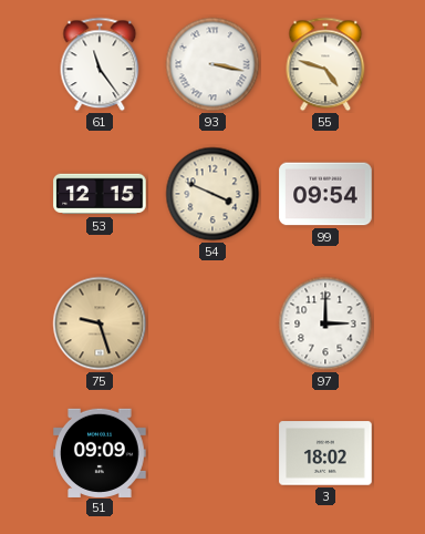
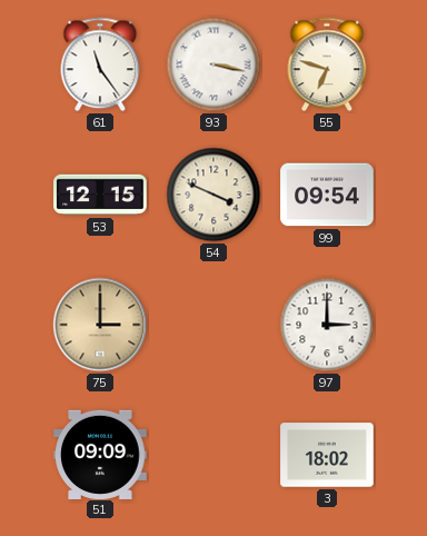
55: 4:48 -> 6:48
75: 9:27 -> 3:00
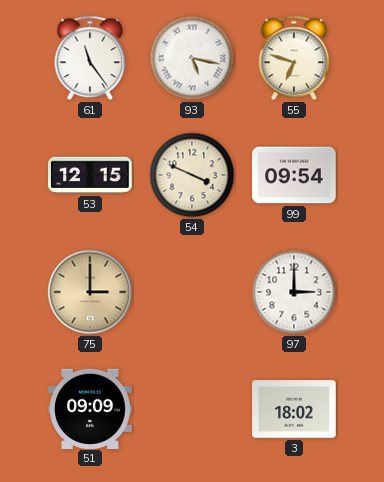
93: 3:17 -> 5:17
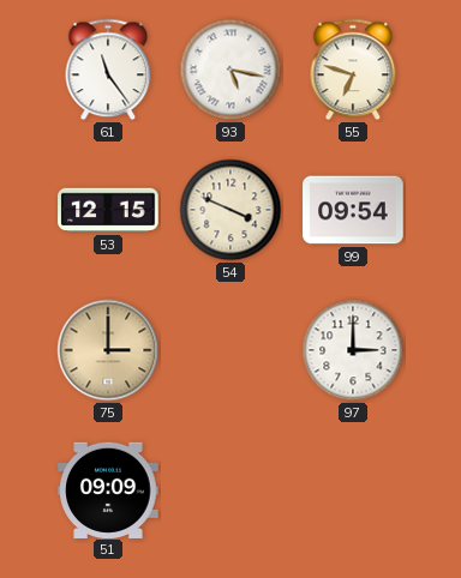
3: 18:02 -> none
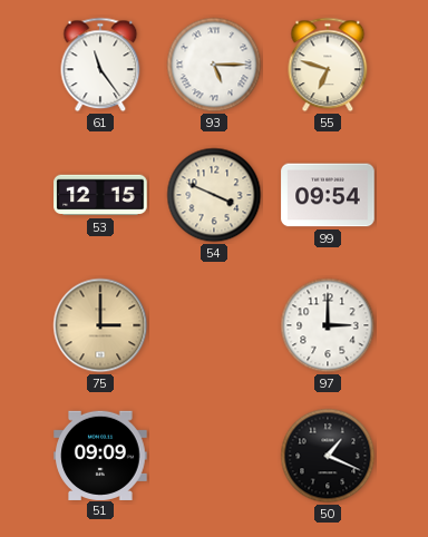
93: 5:17 -> 5:15
50: none -> 1:19
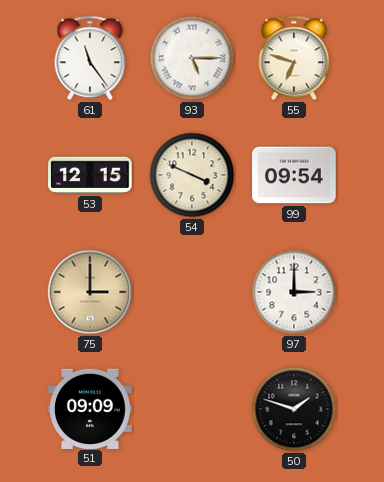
50: 1:19 -> 1:48
